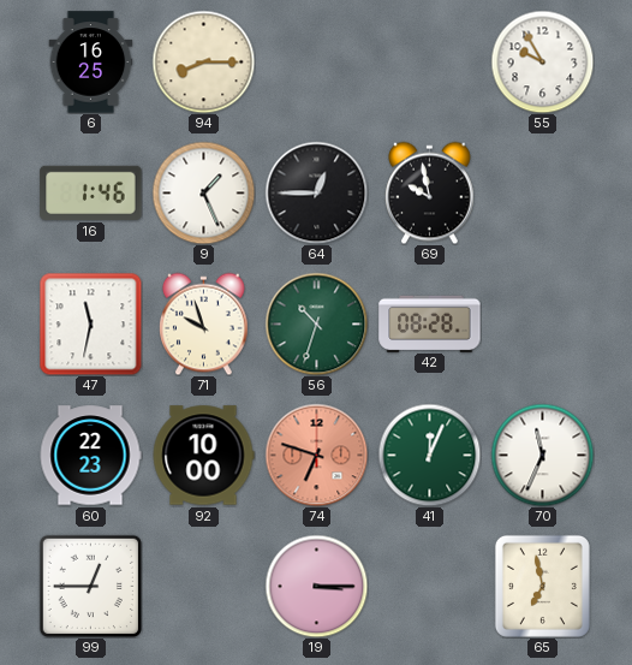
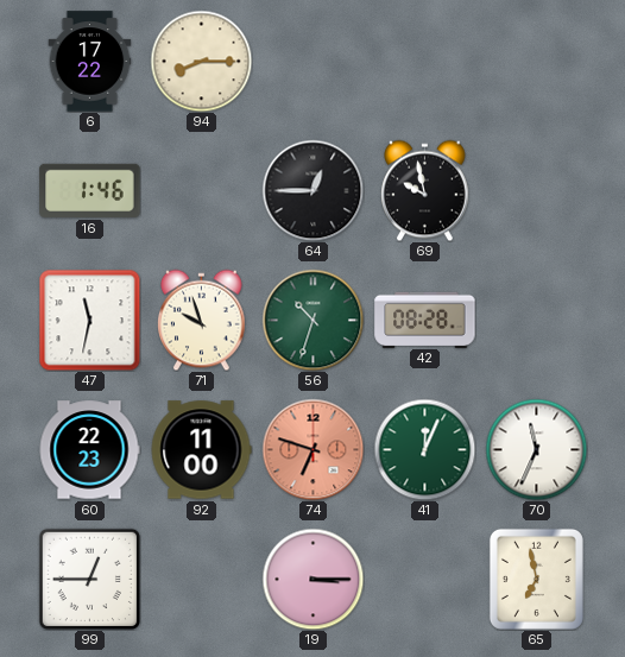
6: 16:25 -> 17:22
55: 9:55 -> none
9: 1:26 -> none
92: 10:00 -> 11:00
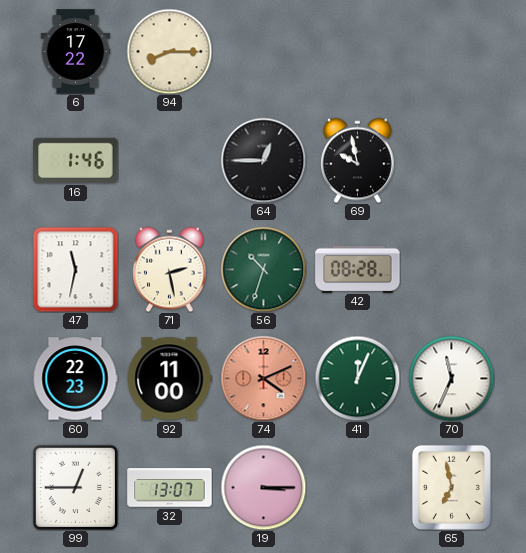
71: 9:57 -> 2:28
74: 6:48 -> 4:11
32: none -> 13:07
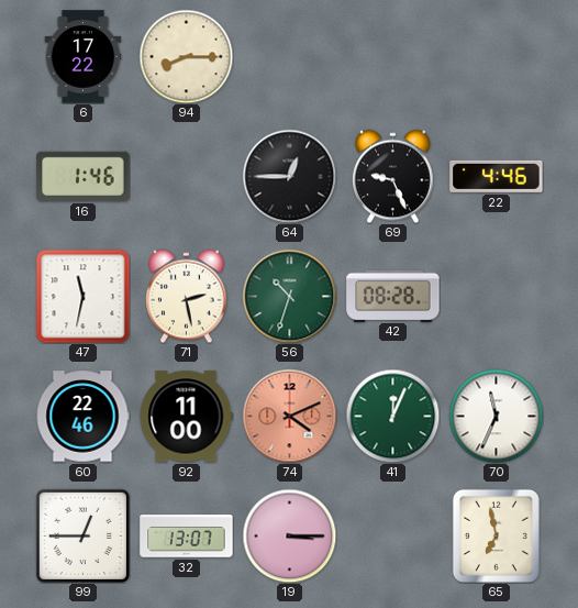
69: 9:58 -> 9:26
22: none -> 4:46
60: 22:23 -> 22:46
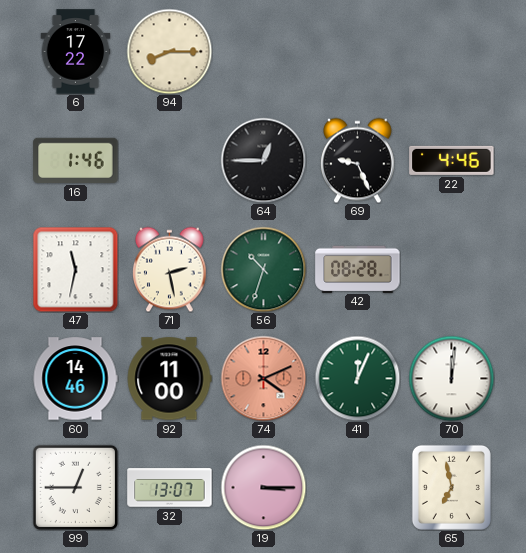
60: 22:46 -> 14:46
70: 11:34 -> 12:01
